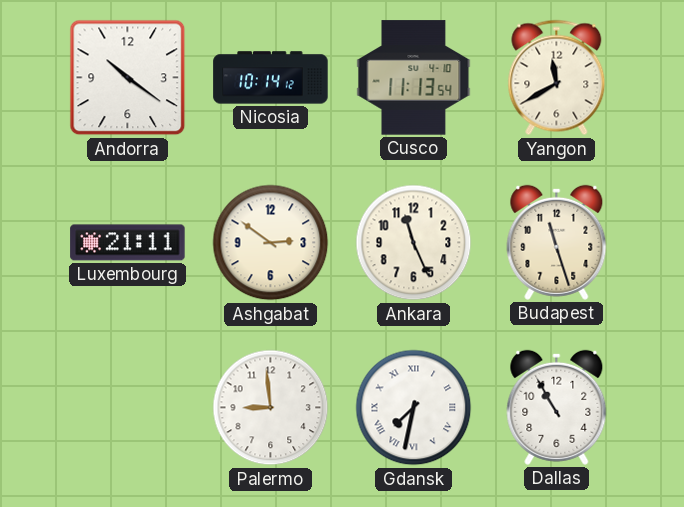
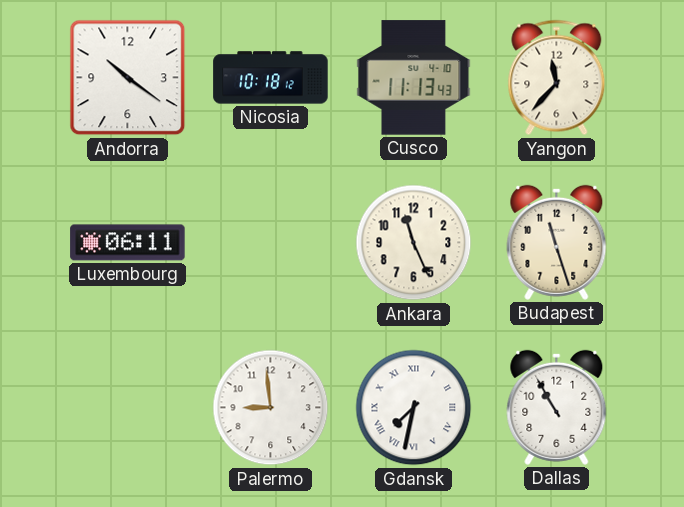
Nicosia: 10:14 -> 10:18
Cusco: 11:13:54 -> 11:13:43
Yangon: 11:40 -> 11:37
Luxembourg: 21:11 -> 06:11
Ashgabat: 2:51 -> none
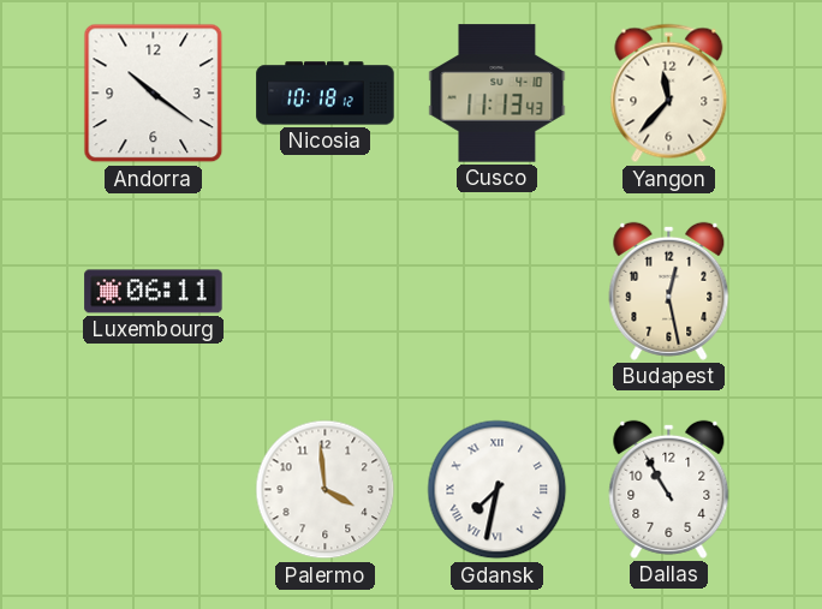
Ankara: 11:26 -> none
Budapest: 11:27 -> 12:28
Palermo: 8:59 -> 3:59
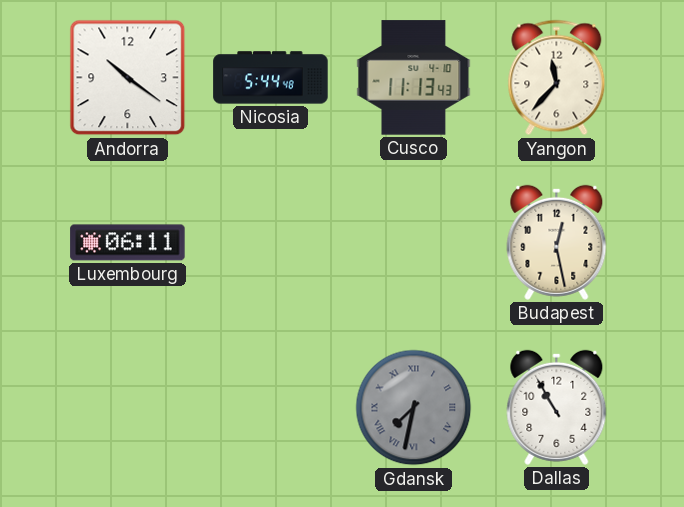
Nicosia: 10:18 -> 5:44
Palermo: 3:59 -> none
Gdansk dial: white -> grey
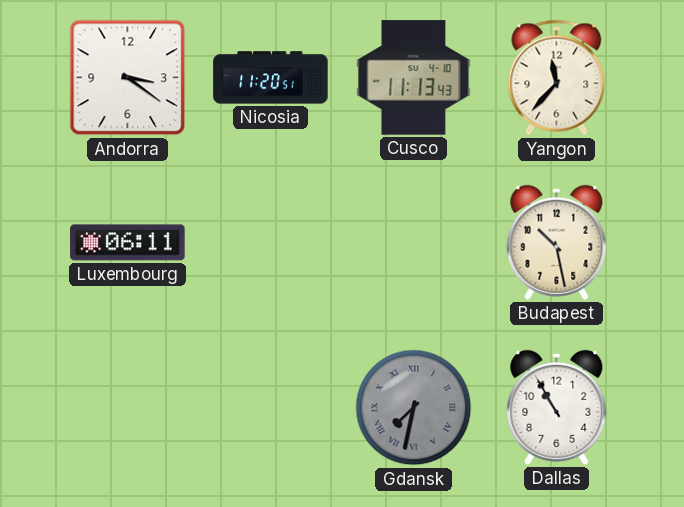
Andorra: 10:21 -> 3:21
Nicosia: 5:44 -> 11:20
Budapest: 12:28 -> 10:28
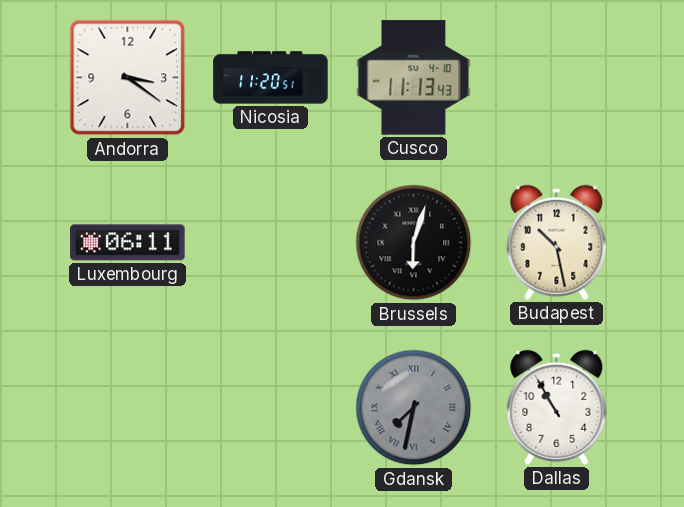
Yangon: 11:37 -> none
Brussels: none -> 6:03
